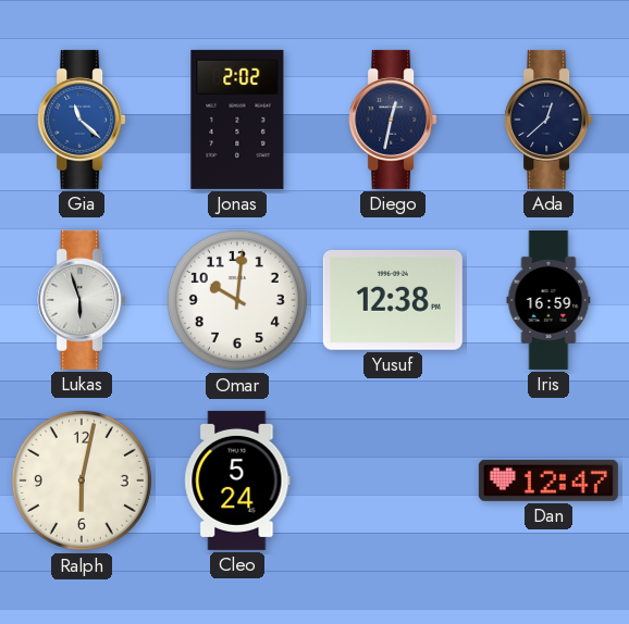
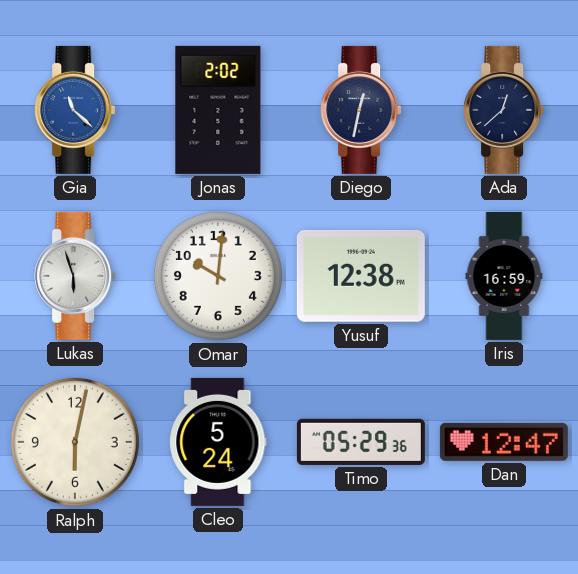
Timo: none -> 05:29
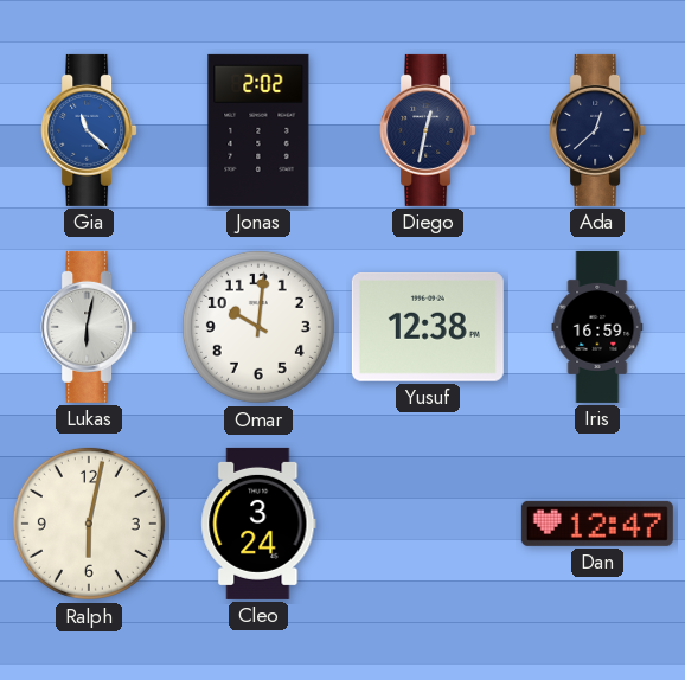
Lukas: 5:57 -> 6:02
Cleo: 5:24 -> 3:24
Timo: 05:29 -> none
